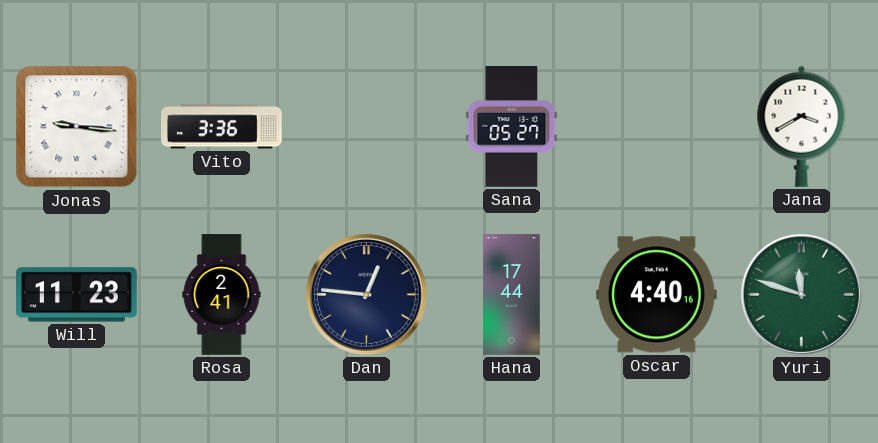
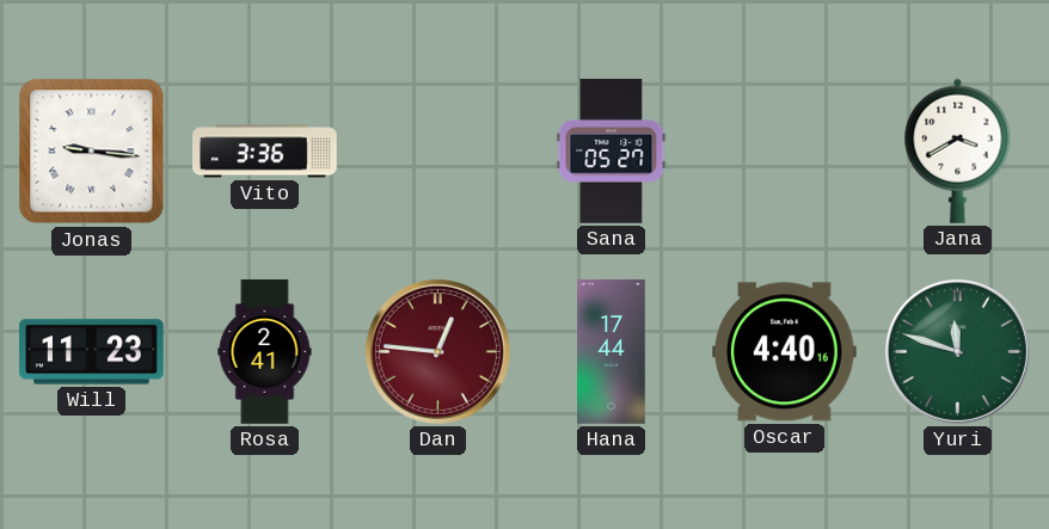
Dan dial: navy -> burgundy
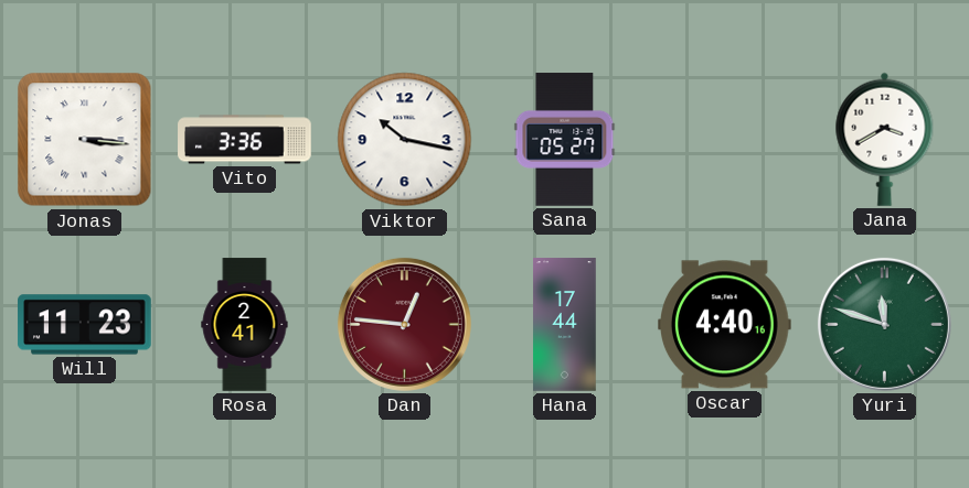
Jonas: 9:16 -> 3:16
Viktor: none -> 10:17
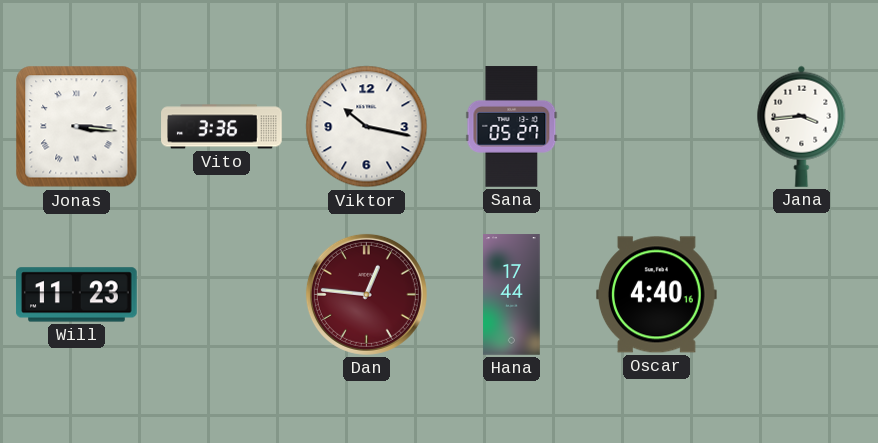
Jana: 3:40 -> 3:44
Rosa: 2:41 -> none
Yuri: 11:48 -> none
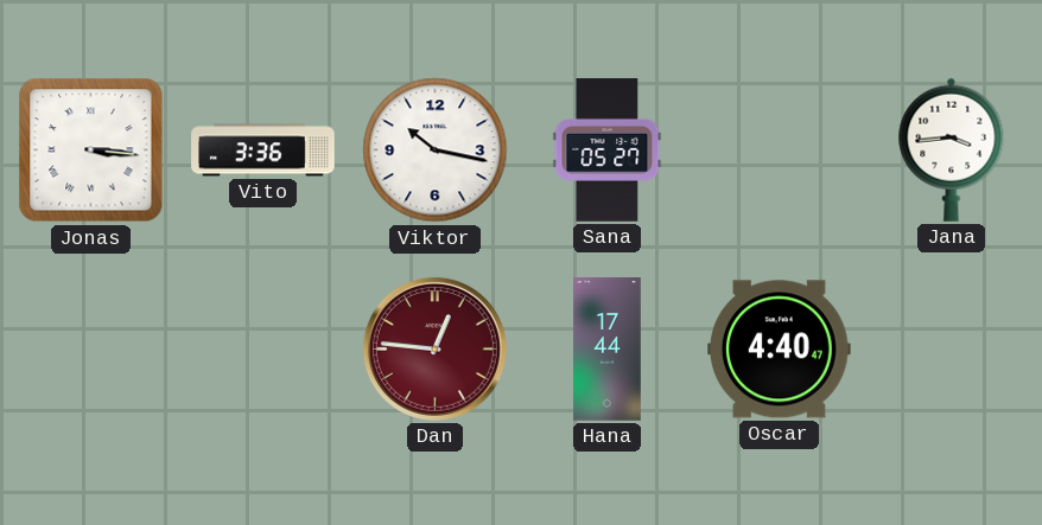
Will: 11:23 -> none
Oscar: 4:40:16 -> 4:40:47
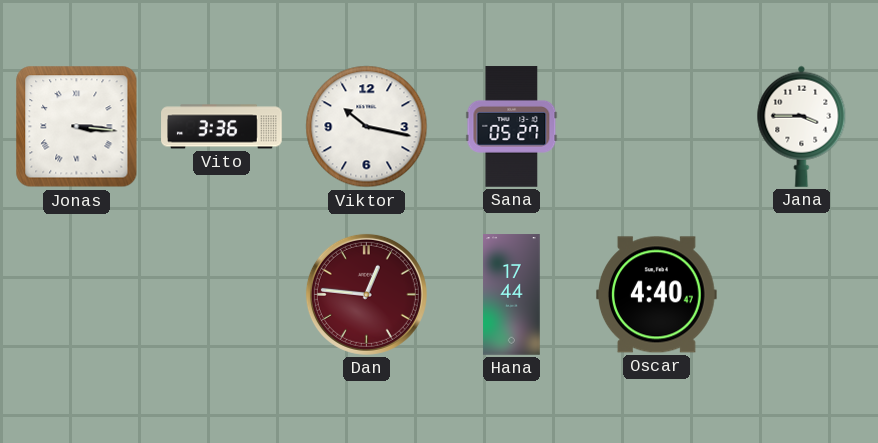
Jana: 3:44 -> 3:45
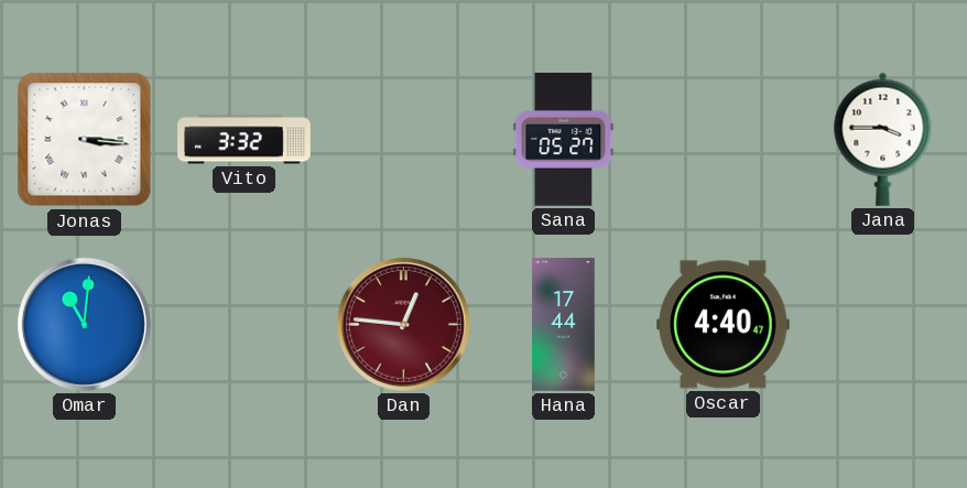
Vito: 3:36 -> 3:32
Viktor: 10:17 -> none
Omar: none -> 11:01
